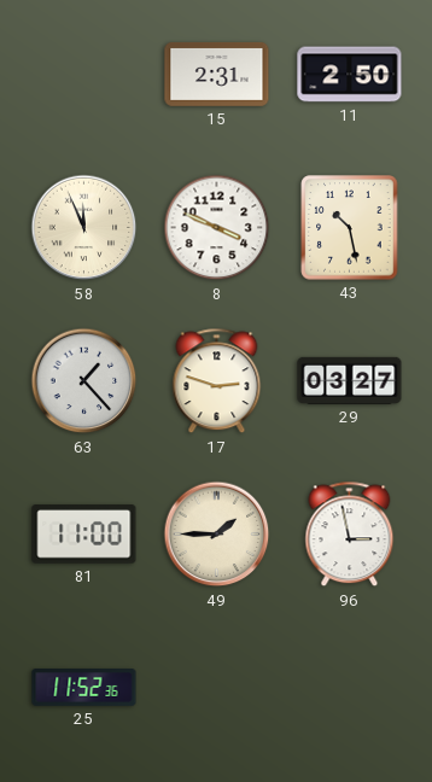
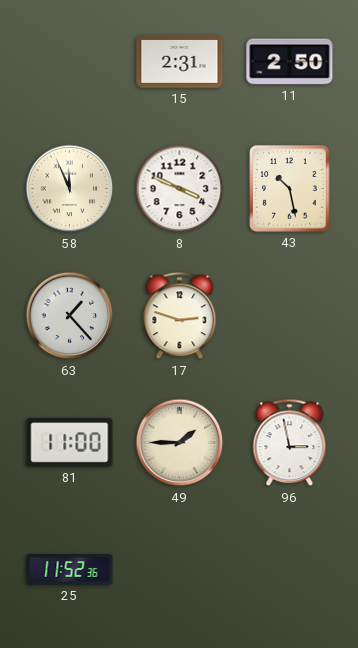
29: 03:27 -> none
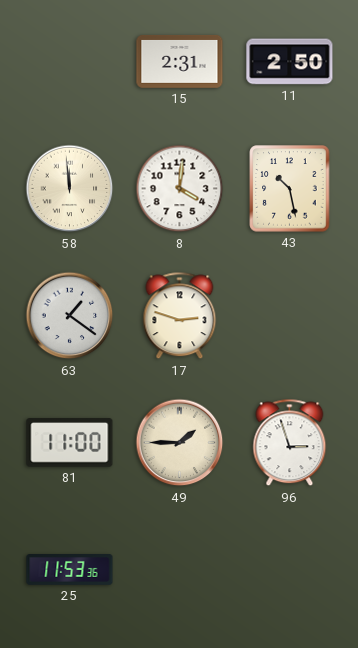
58: 11:56 -> 11:59
8: 3:49 -> 4:01
63: 1:23 -> 1:21
96: 2:58 -> 2:57
25: 11:52 -> 11:53
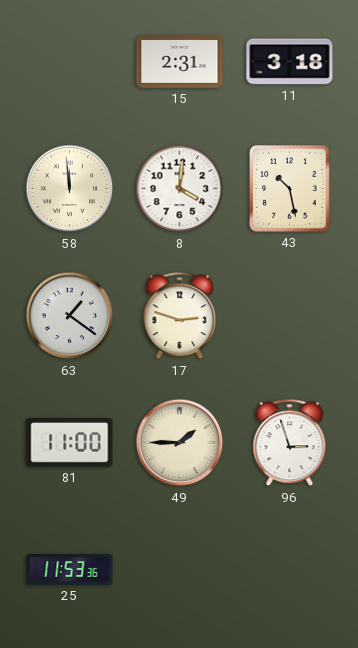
11: 2:50 -> 3:18
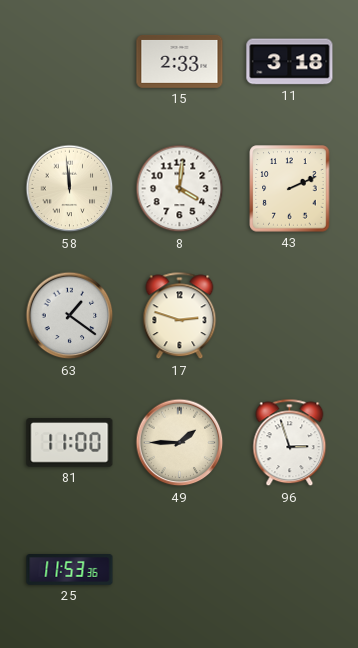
15: 2:31 -> 2:33
43: 10:28 -> 2:11
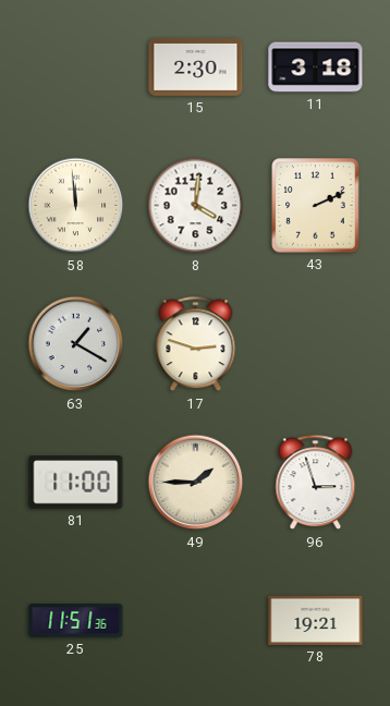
15: 2:33 -> 2:30
63: 1:21 -> 1:20
25: 11:53 -> 11:51
78: none -> 19:21
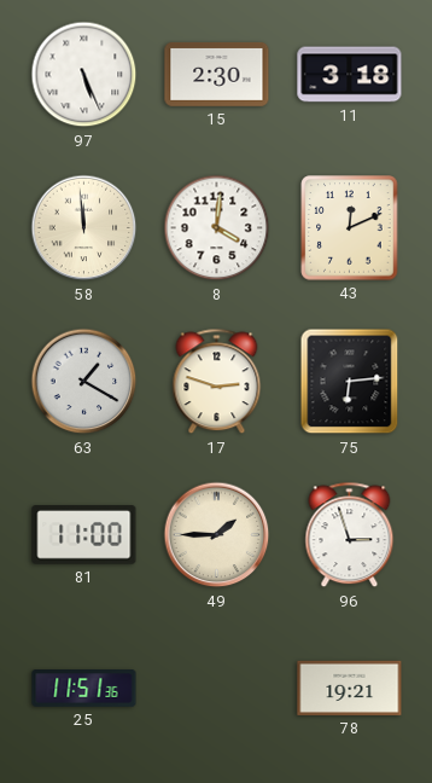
97: none -> 5:26
43: 2:11 -> 12:11
75: none -> 6:14
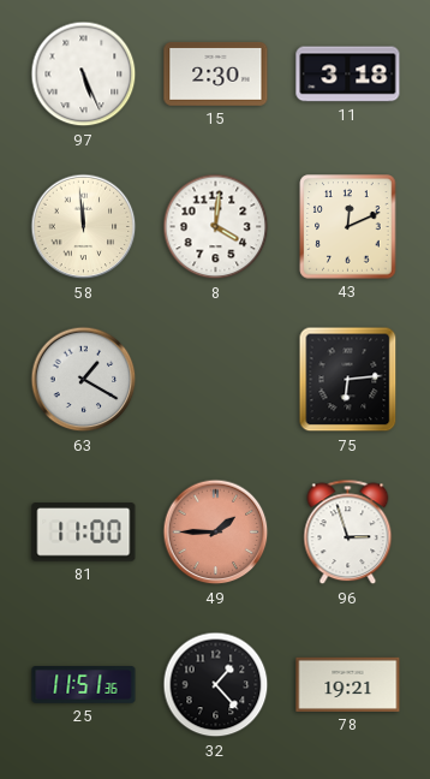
17: 2:48 -> none
49 dial: cream -> salmon
32: none -> 1:23
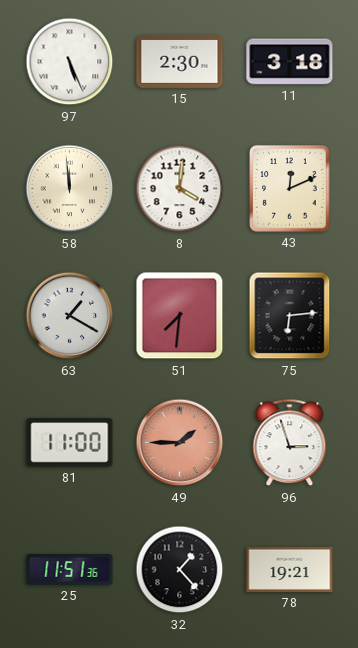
51: none -> 7:31
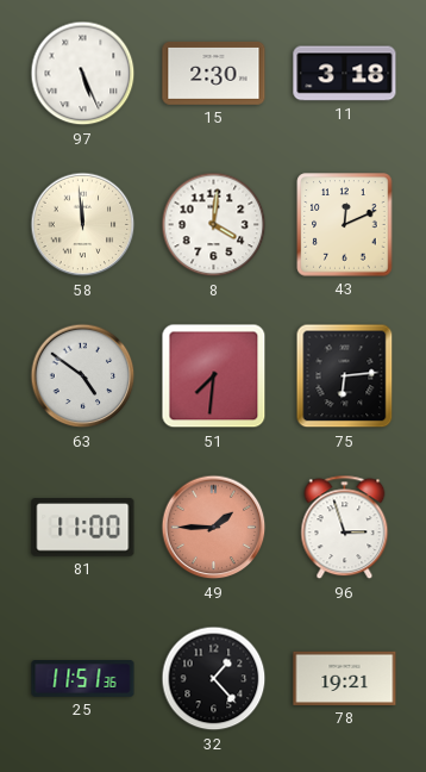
63: 1:20 -> 4:51
